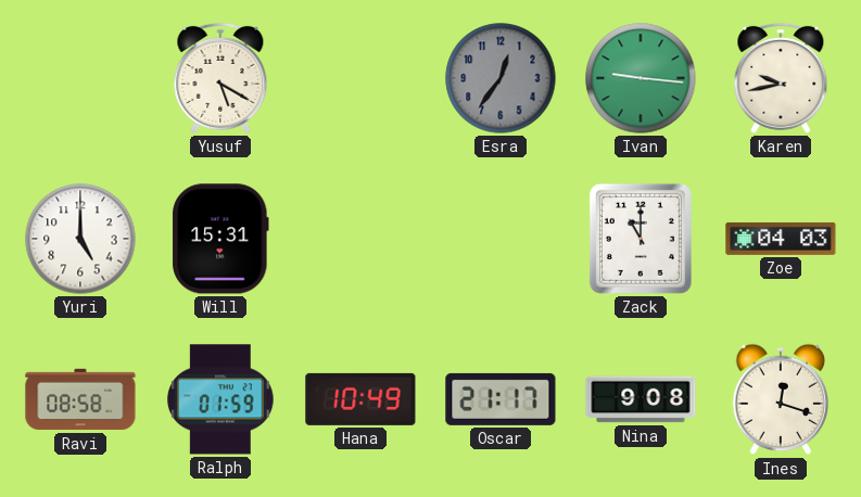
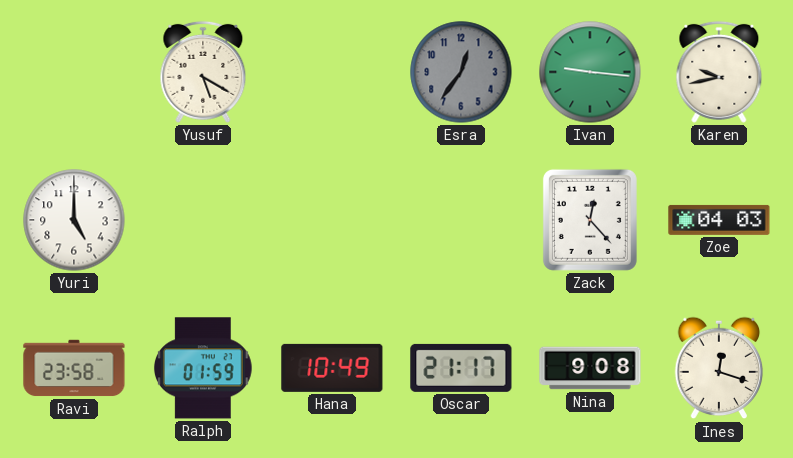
Will: 15:31 -> none
Zack: 11:00 -> 12:23
Ravi: 08:58 -> 23:58
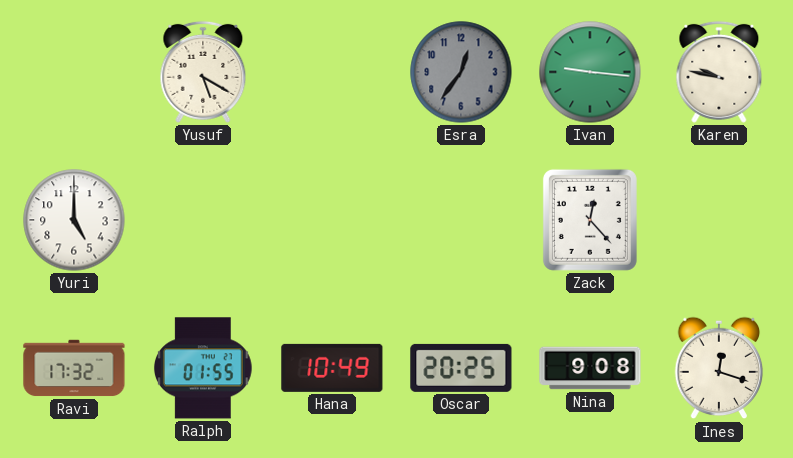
Karen: 9:43 -> 9:47
Zoe: 04:03 -> none
Ravi: 23:58 -> 17:32
Ralph: 01:59 -> 01:55
Oscar: 21:17 -> 20:25
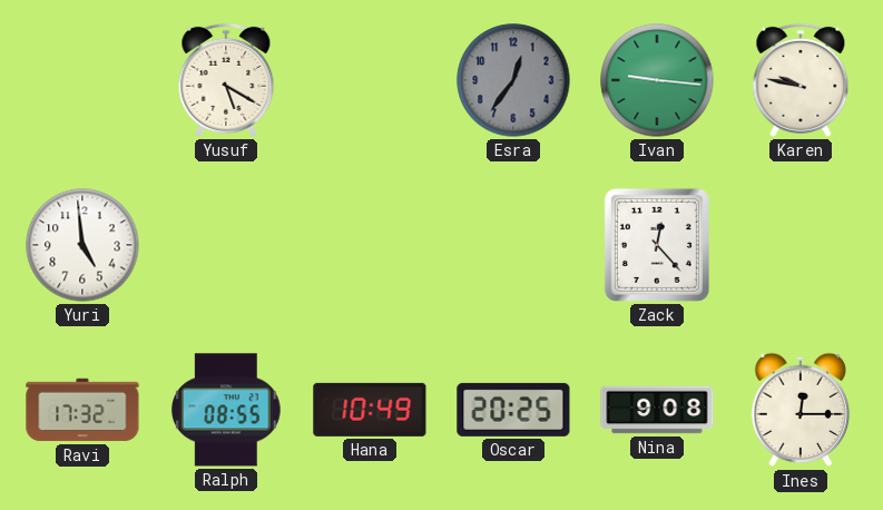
Yuri: 5:00 -> 4:59
Ralph: 01:55 -> 08:55
Ines: 12:18 -> 12:15
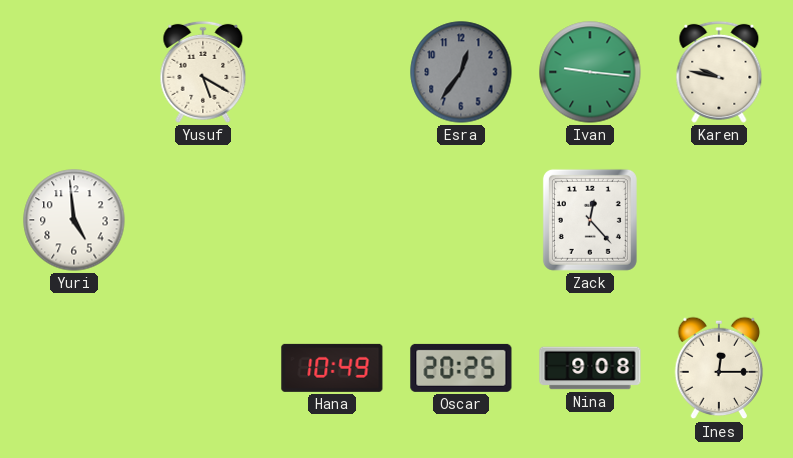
Ravi: 17:32 -> none
Ralph: 08:55 -> none
